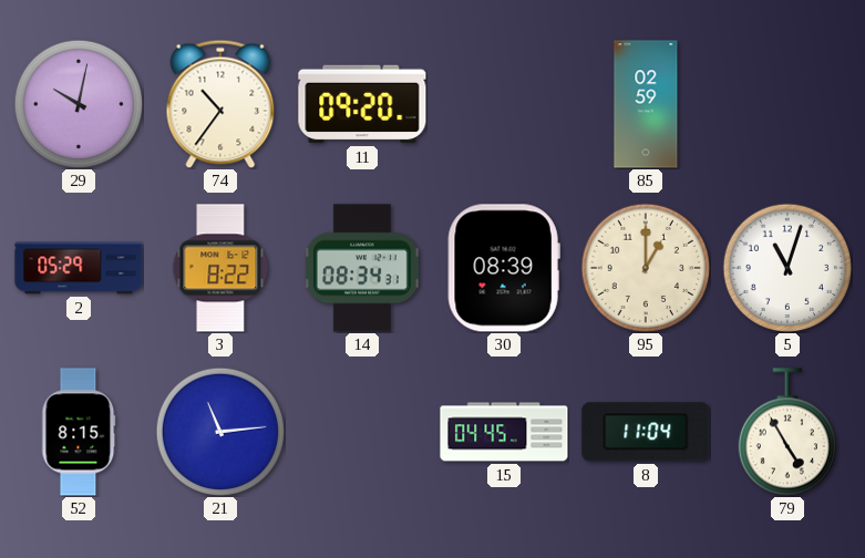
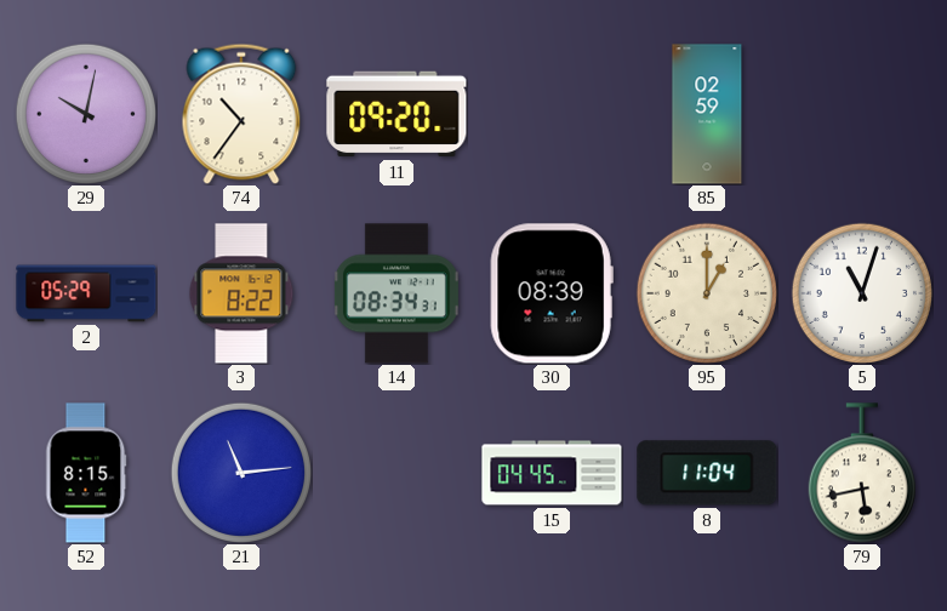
79: 4:55 -> 5:43
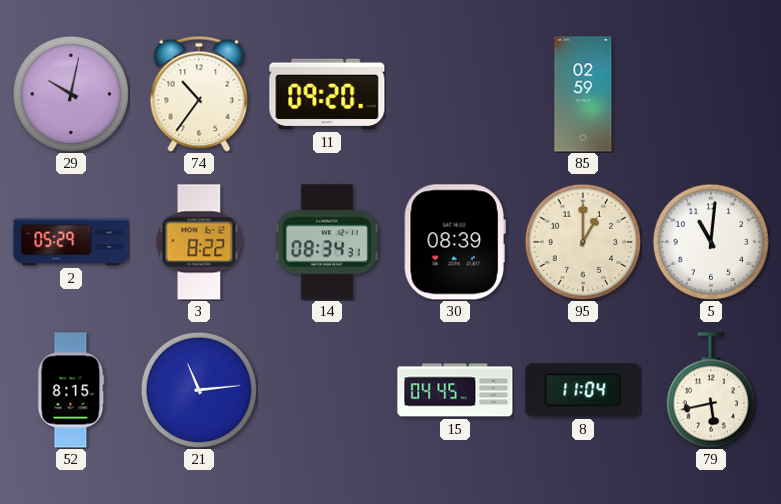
5: 11:03 -> 11:01
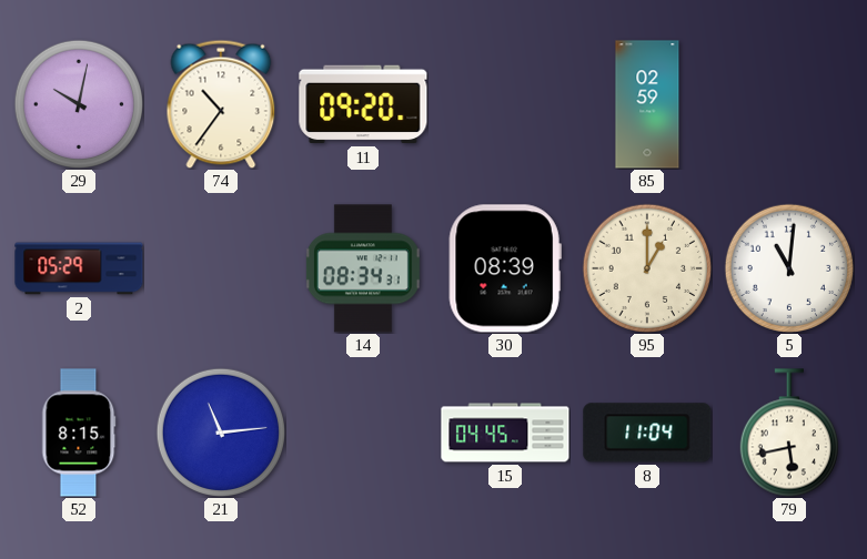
3: 8:22 -> none
